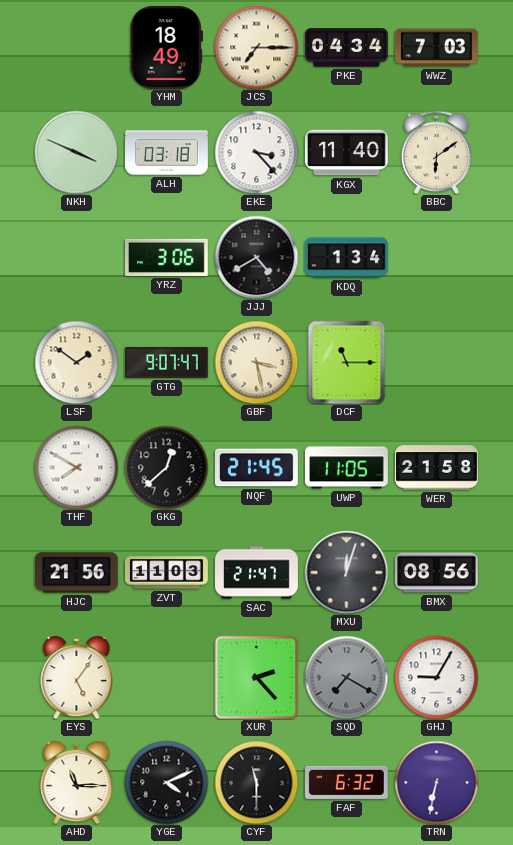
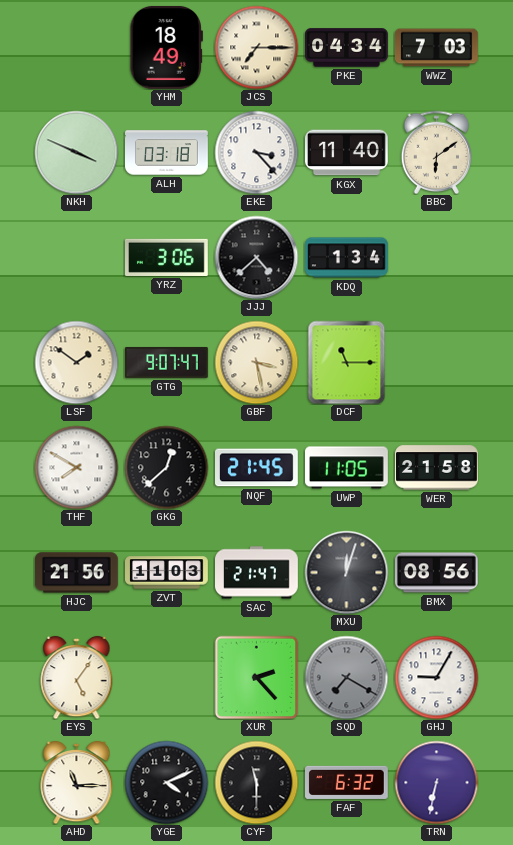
JJJ: 4:40 -> 4:38
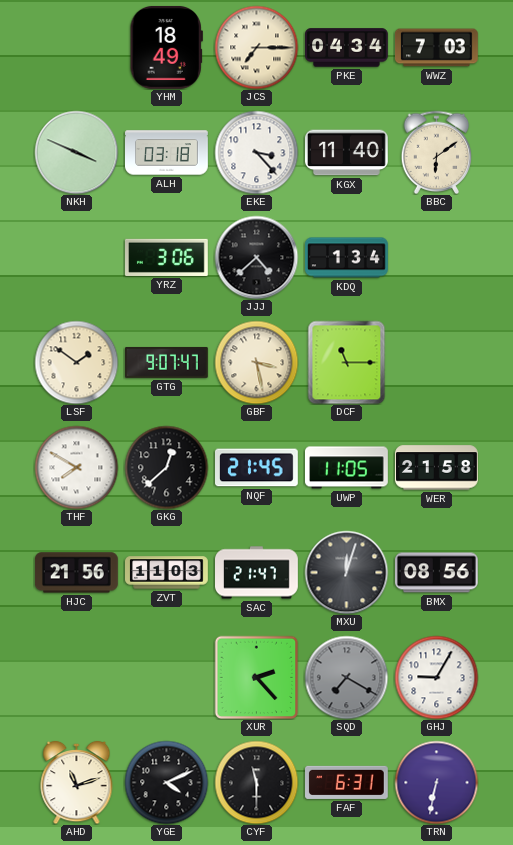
EYS: 5:06 -> none
AHD: 11:15 -> 11:12
FAF: 6:32 -> 6:31
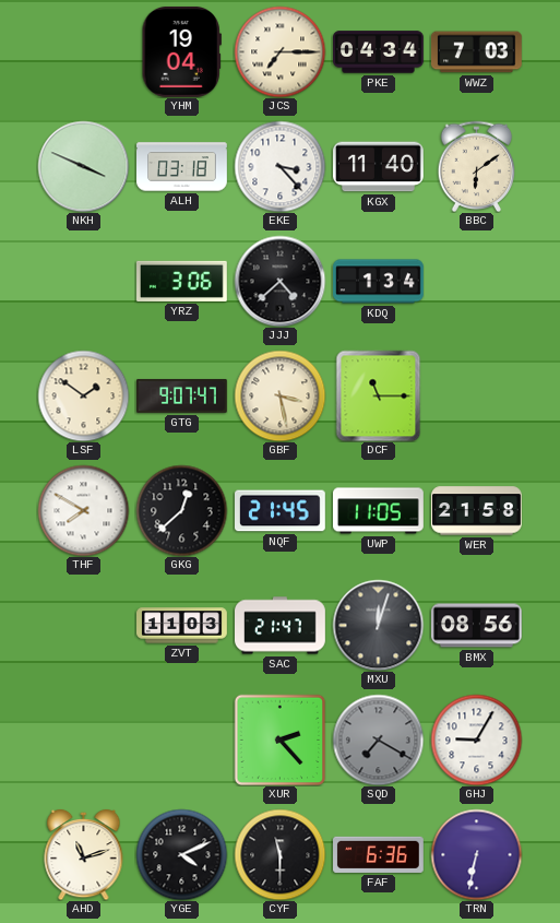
YHM: 18:49 -> 19:04
HJC: 21:56 -> none
FAF: 6:31 -> 6:36
